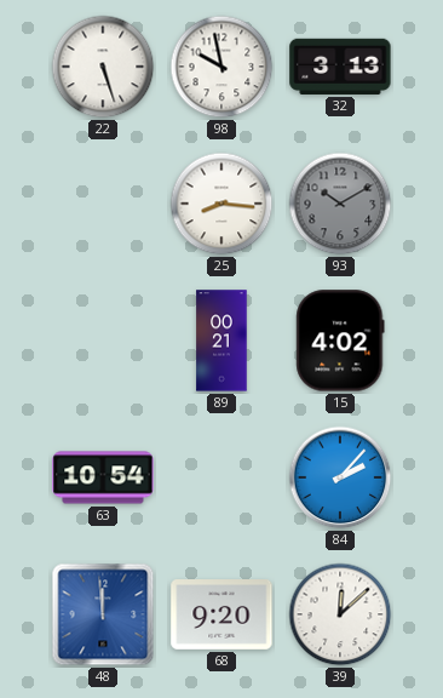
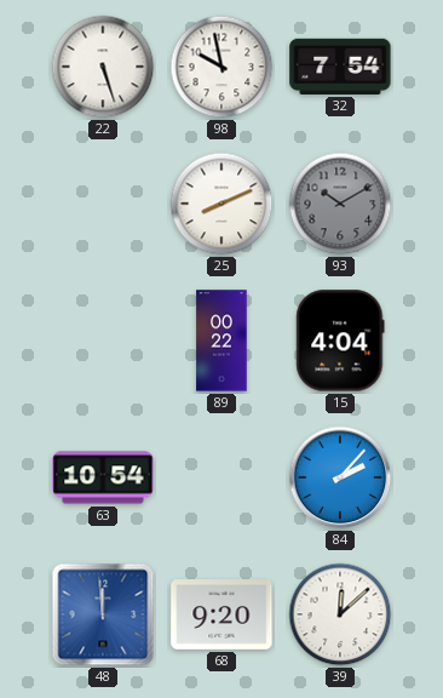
32: 3:13 -> 7:54
25: 8:16 -> 8:11
89: 00:21 -> 00:22
15: 4:02 -> 4:04
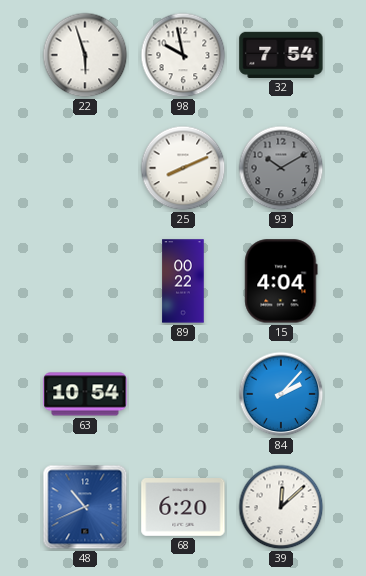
22: 5:27 -> 5:57
48: 11:59 -> 10:41
68: 9:20 -> 6:20
